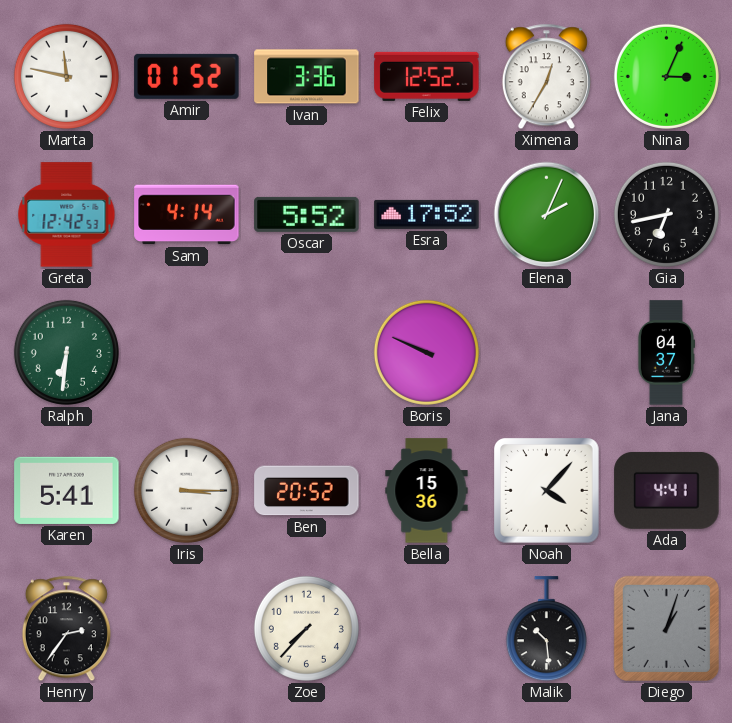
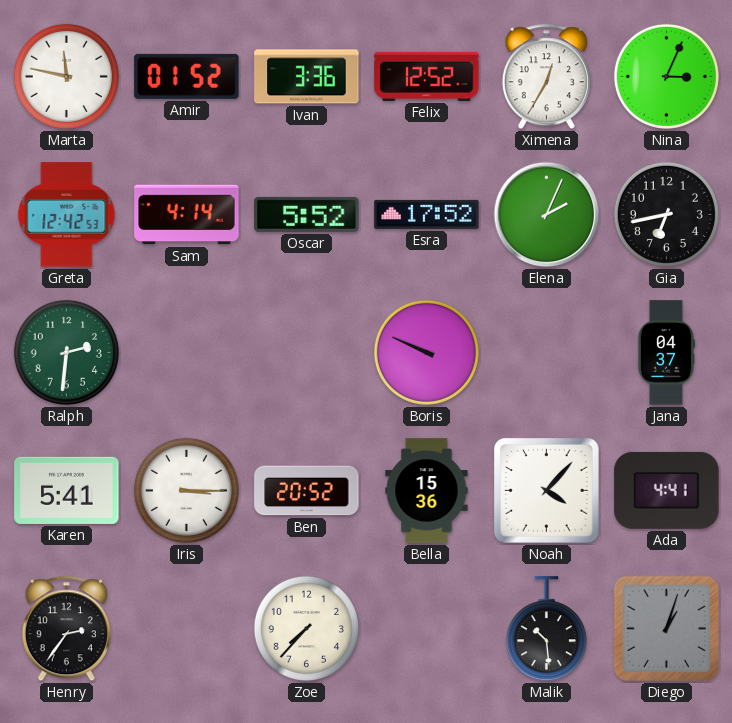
Ralph: 6:31 -> 2:31
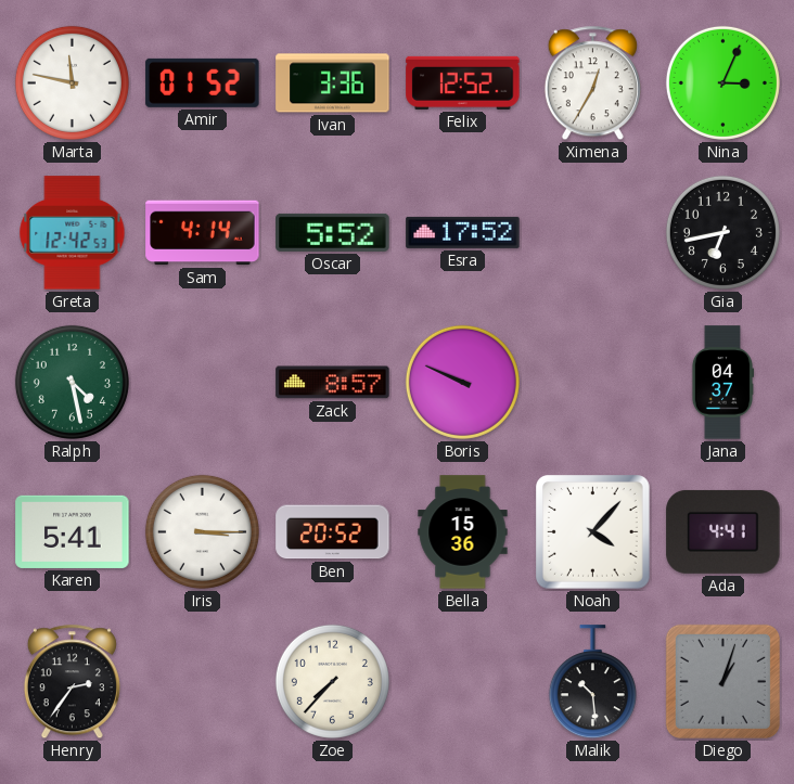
Elena: 2:04 -> none
Ralph: 2:31 -> 4:28
Zack: none -> 8:57
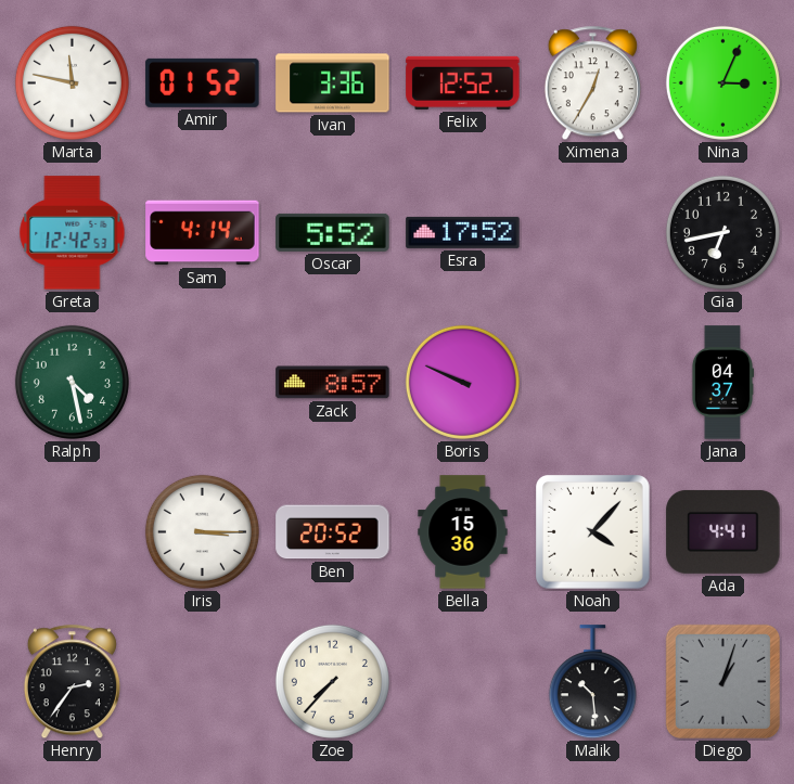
Karen: 5:41 -> none
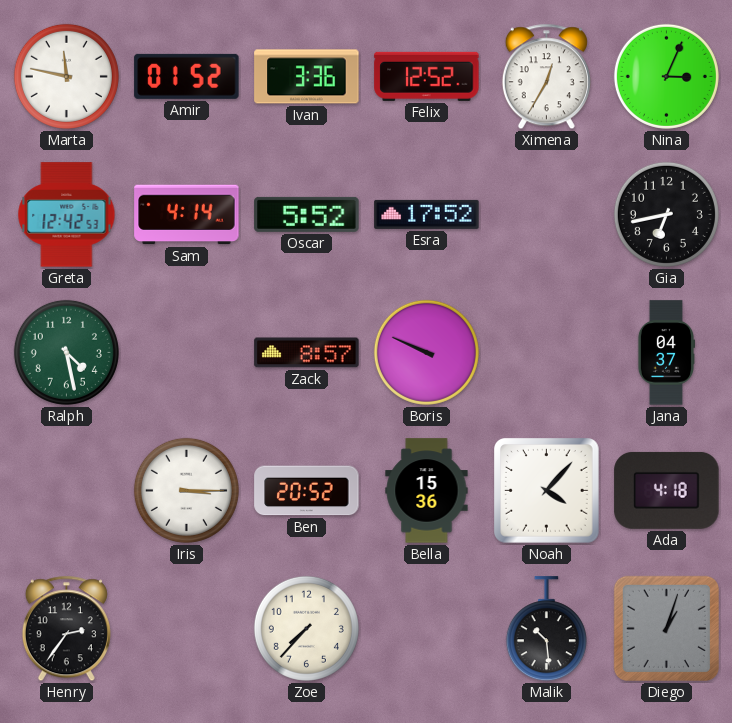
Ada: 4:41 -> 4:18
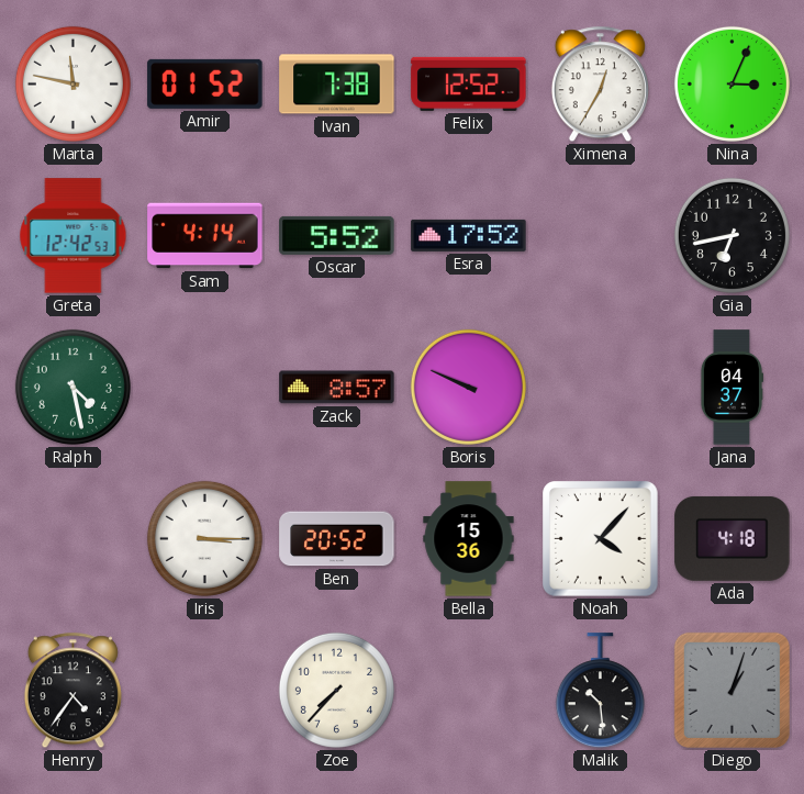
Ivan: 3:36 -> 7:38
Henry: 2:36 -> 4:36
